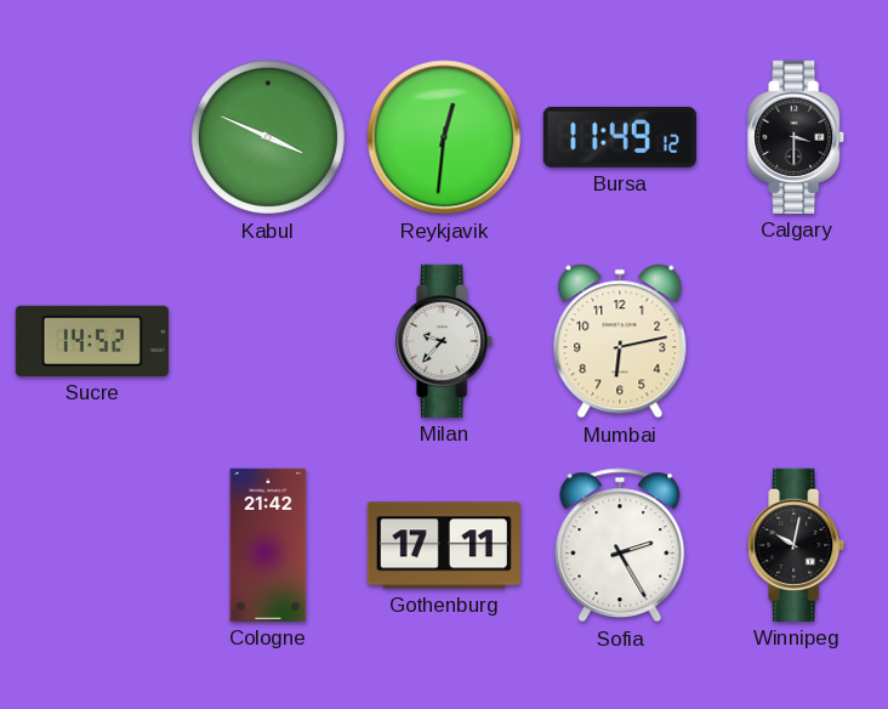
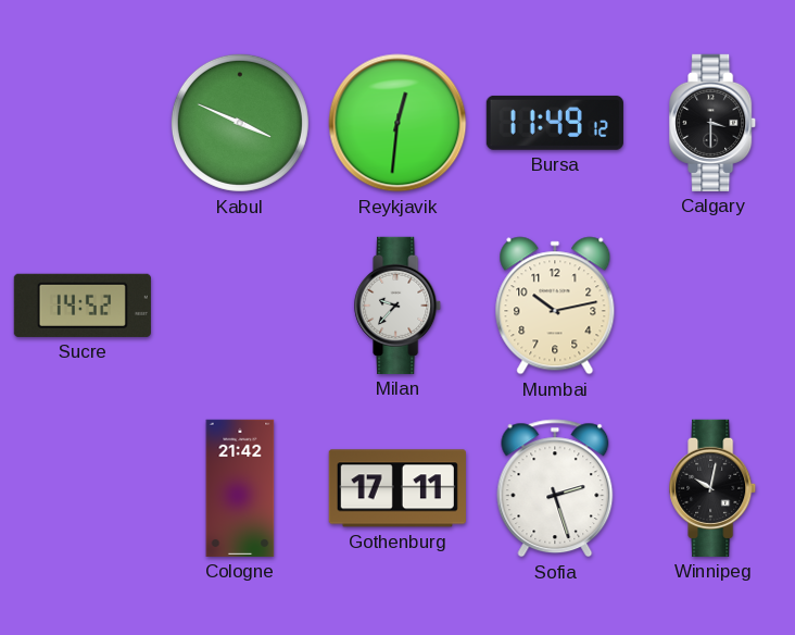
Mumbai: 6:13 -> 10:13
Sofia: 2:25 -> 2:27
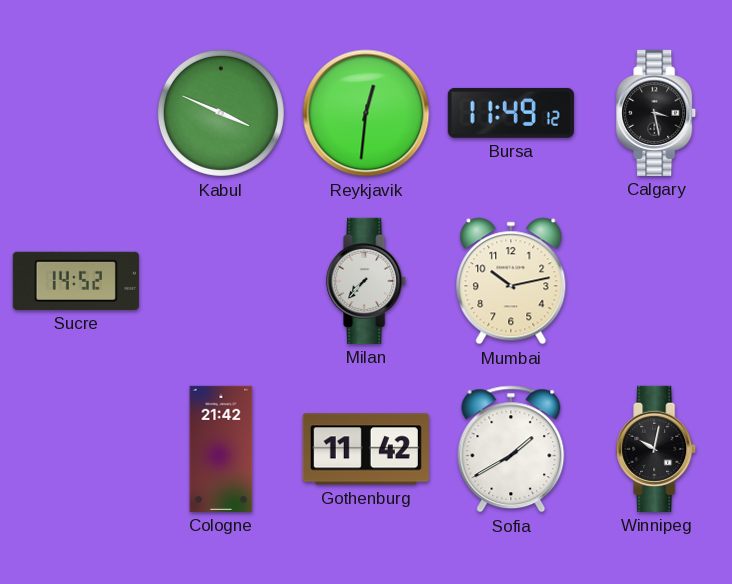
Calgary: 3:30 -> 3:28
Milan: 9:37 -> 7:37
Gothenburg: 17:11 -> 11:42
Sofia: 2:27 -> 1:40
